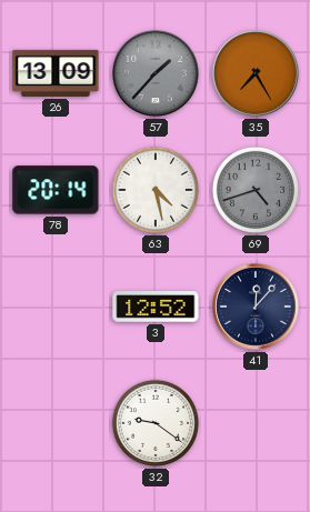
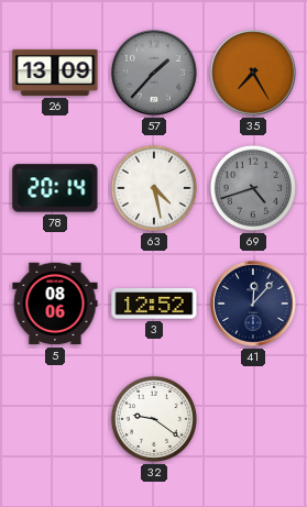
5: none -> 08:06
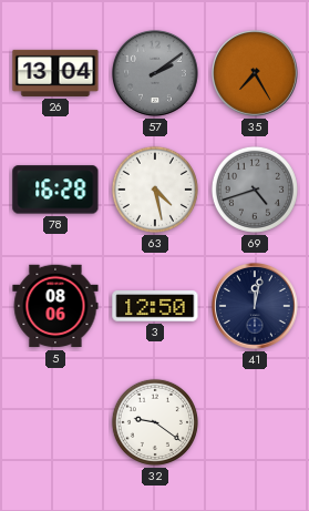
26: 13:09 -> 13:04
57: 1:37 -> 2:09
78: 20:14 -> 16:28
3: 12:52 -> 12:50
41: 12:07 -> 12:02
